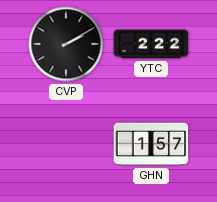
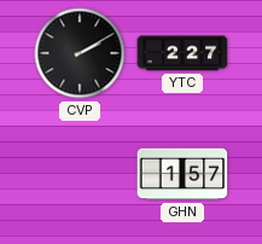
YTC: 2:22 -> 2:27
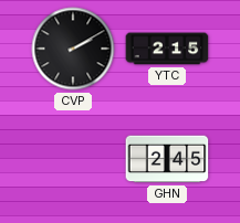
YTC: 2:27 -> 2:15
GHN: 1:57 -> 2:45
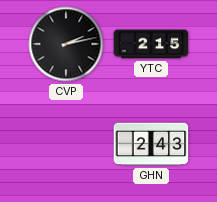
CVP: 2:10 -> 2:13
GHN: 2:45 -> 2:43
